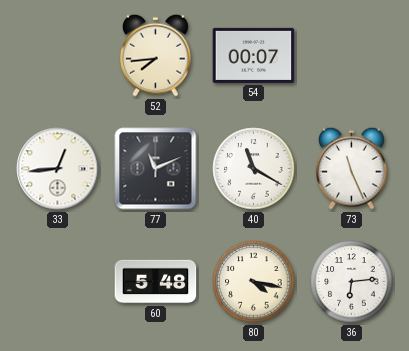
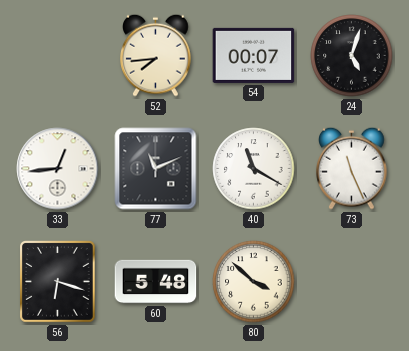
24: none -> 5:03
56: none -> 6:18
80: 4:17 -> 3:52
36: 6:14 -> none
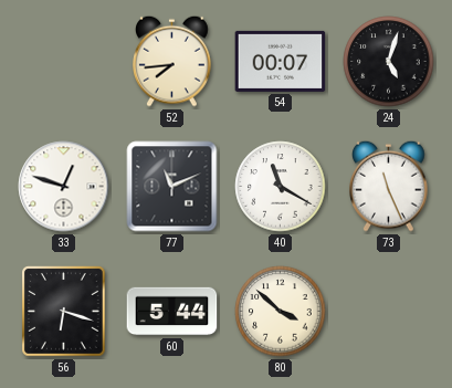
33: 12:44 -> 12:48
60: 5:48 -> 5:44
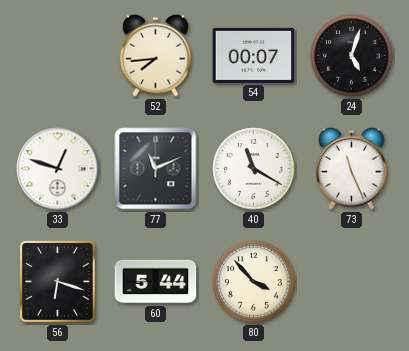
80: 3:52 -> 3:53
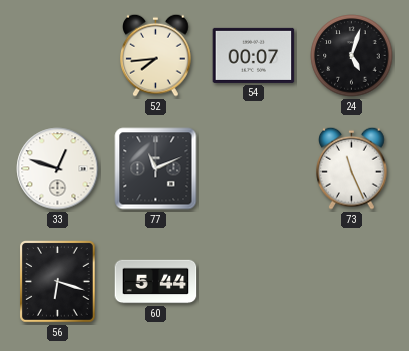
40: 11:20 -> none
80: 3:53 -> none
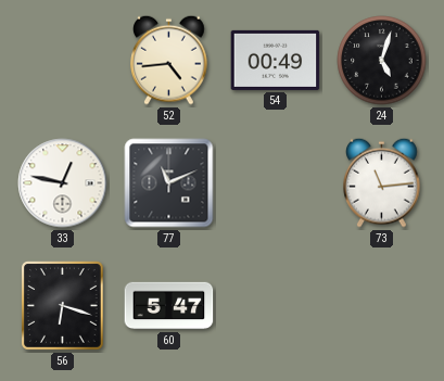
52: 7:44 -> 4:44
54: 00:07 -> 00:49
33: 12:48 -> 12:47
73: 11:26 -> 11:14
60: 5:44 -> 5:47
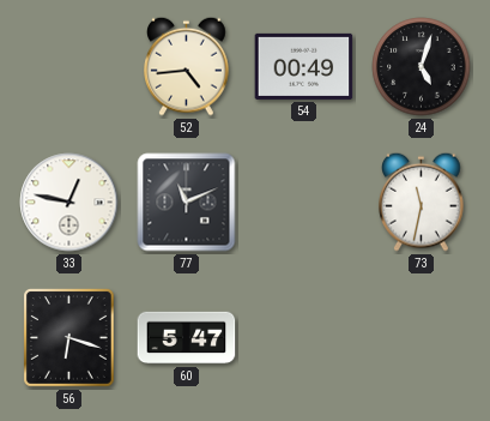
73: 11:14 -> 11:32
